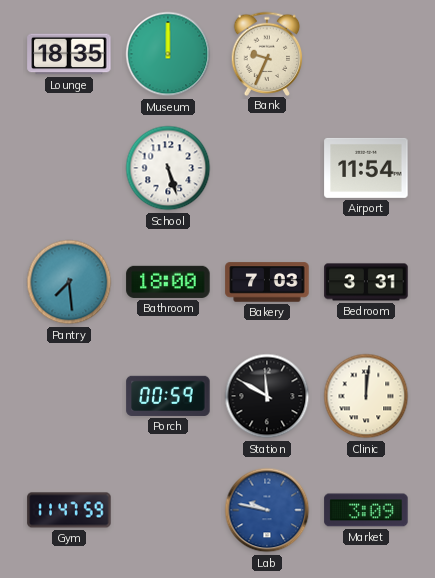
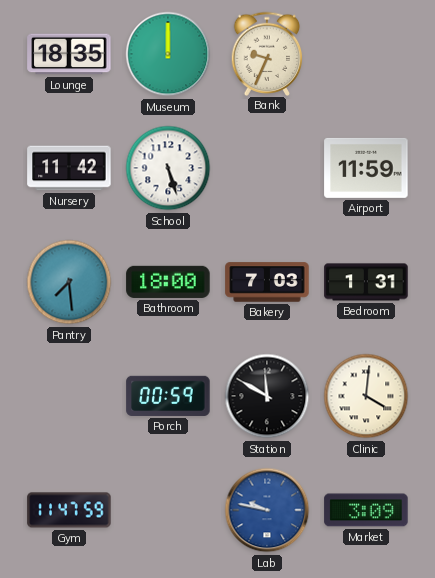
Nursery: none -> 11:42
Airport: 11:54 -> 11:59
Bedroom: 3:31 -> 1:31
Clinic: 12:01 -> 4:01
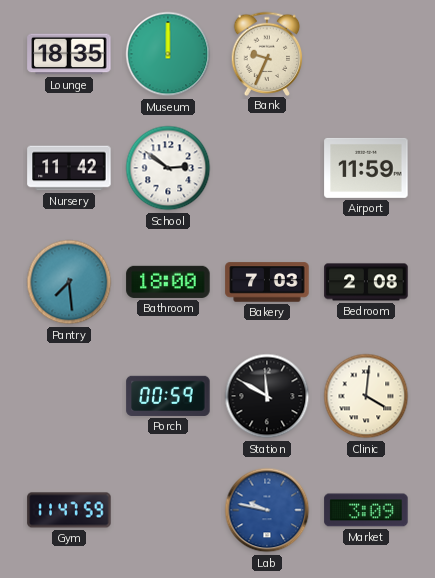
School: 5:27 -> 2:51
Bedroom: 1:31 -> 2:08
